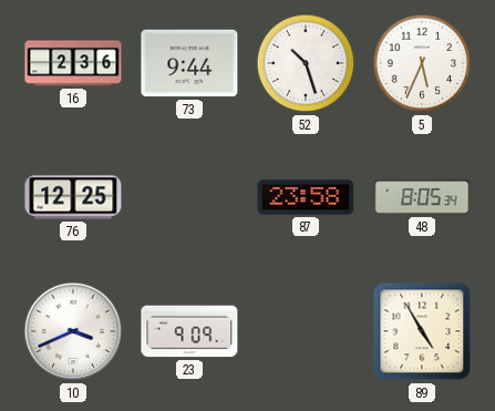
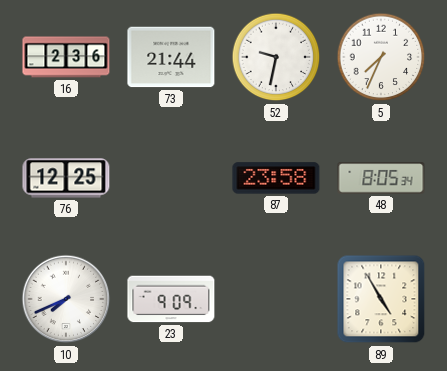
73: 9:44 -> 21:44
52: 10:27 -> 9:32
5: 5:34 -> 7:34
10: 3:41 -> 7:41
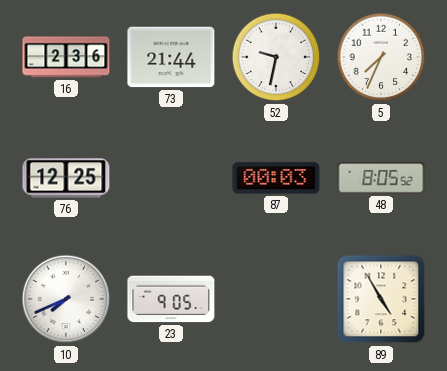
87: 23:58 -> 00:03
48: 8:05:34 -> 8:05:52
23: 9:09 -> 9:05
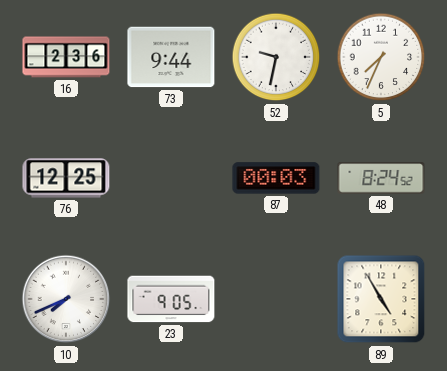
73: 21:44 -> 9:44
48: 8:05 -> 8:24
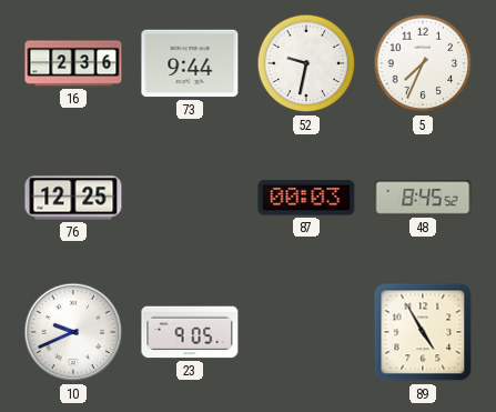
48: 8:24 -> 8:45
10: 7:41 -> 9:41
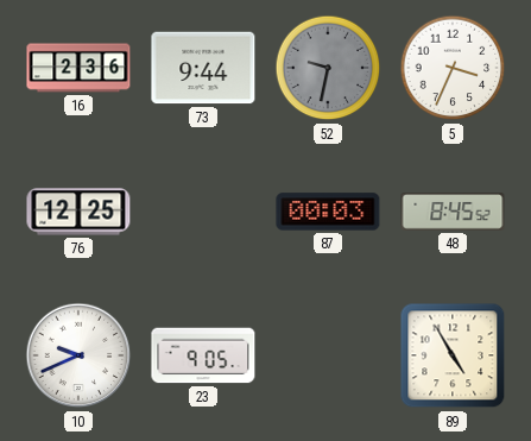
52 dial: white -> grey
5: 7:34 -> 3:34
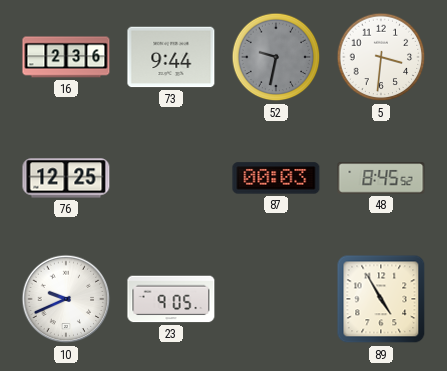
5: 3:34 -> 3:31
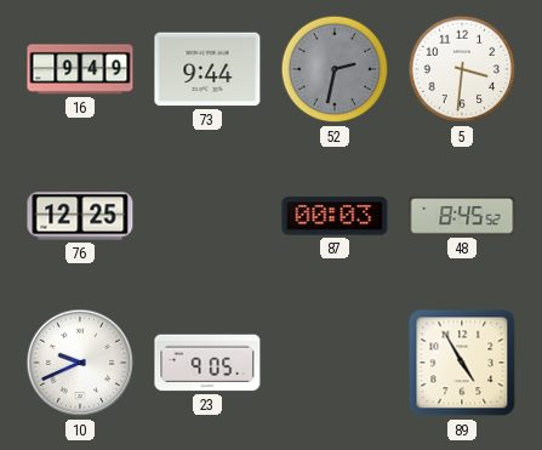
16: 2:36 -> 9:49
52: 9:32 -> 2:32
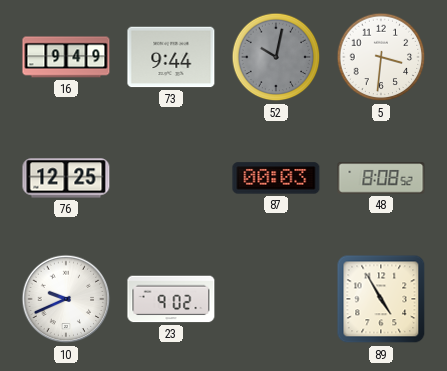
52: 2:32 -> 10:02
48: 8:45 -> 8:08
23: 9:05 -> 9:02
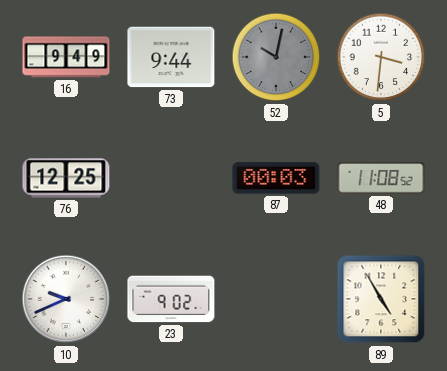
48: 8:08 -> 11:08
